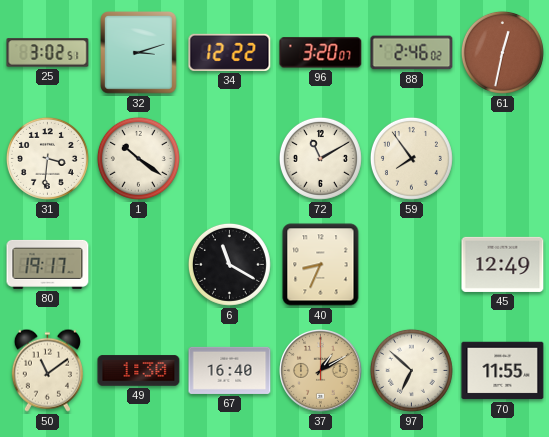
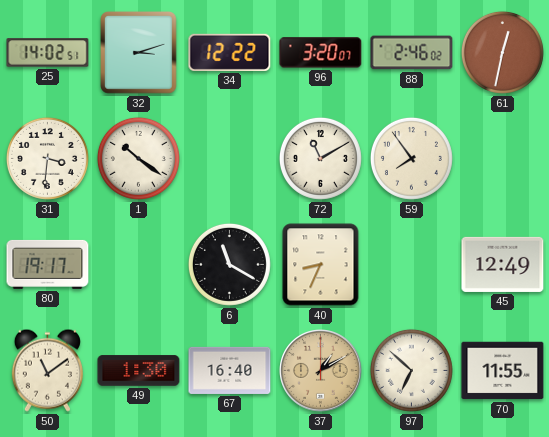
25: 3:02 -> 14:02
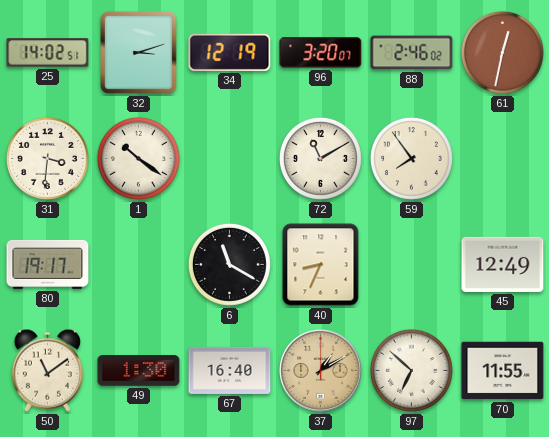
34: 12:22 -> 12:19
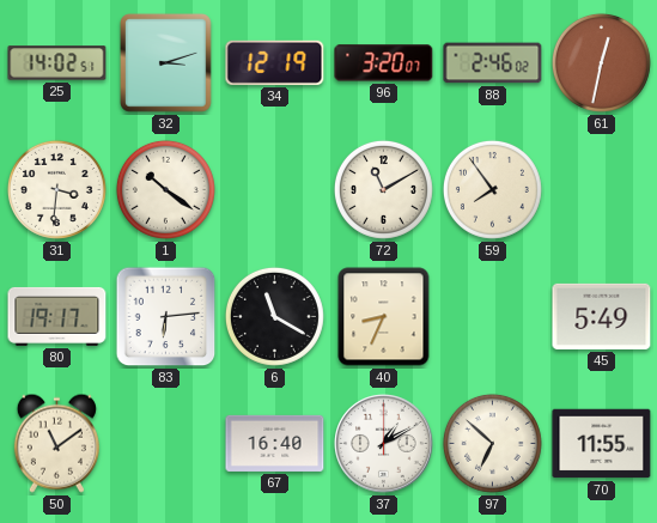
83: none -> 6:14
45: 12:49 -> 5:49
49: 1:30 -> none
37 dial: champagne -> white
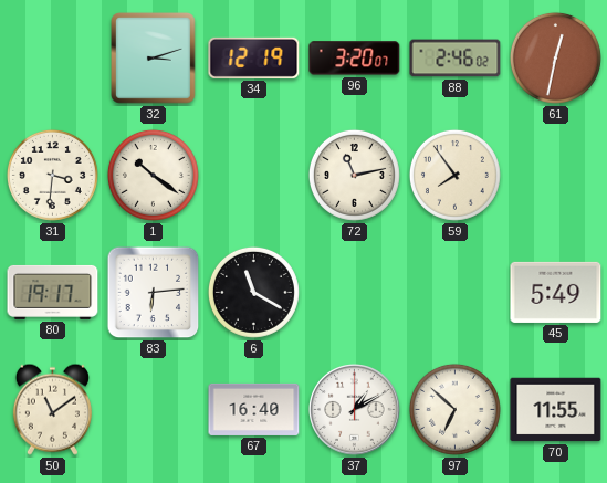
25: 14:02 -> none
72: 11:10 -> 11:13
40: 8:34 -> none
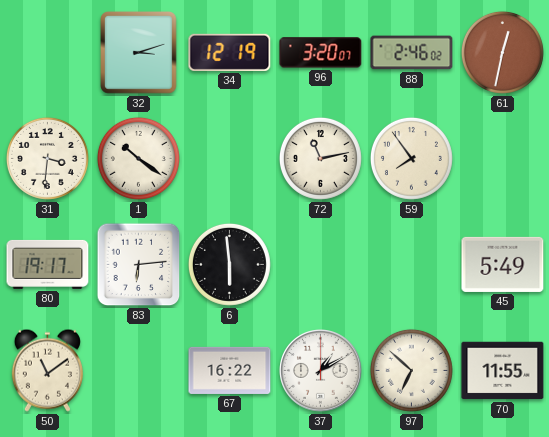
6: 11:20 -> 5:59
67: 16:40 -> 16:22
